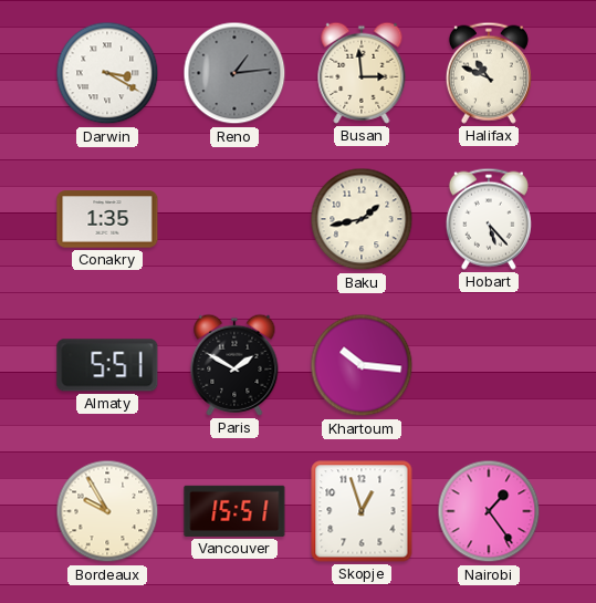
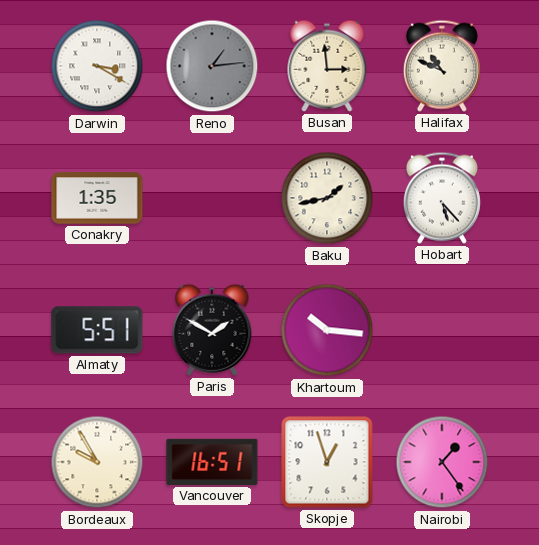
Vancouver: 15:51 -> 16:51
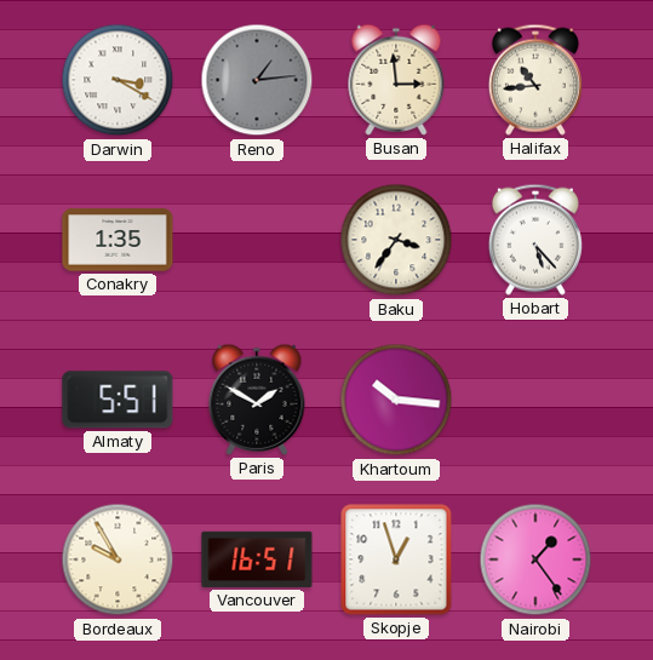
Halifax: 10:49 -> 10:44
Baku: 1:43 -> 3:36
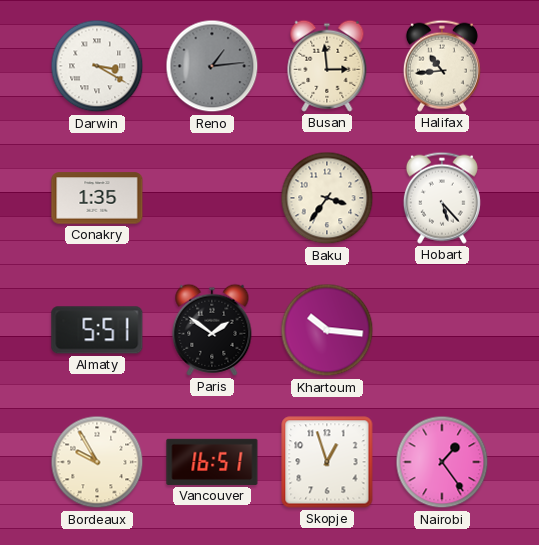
Paris: 1:50 -> 1:51
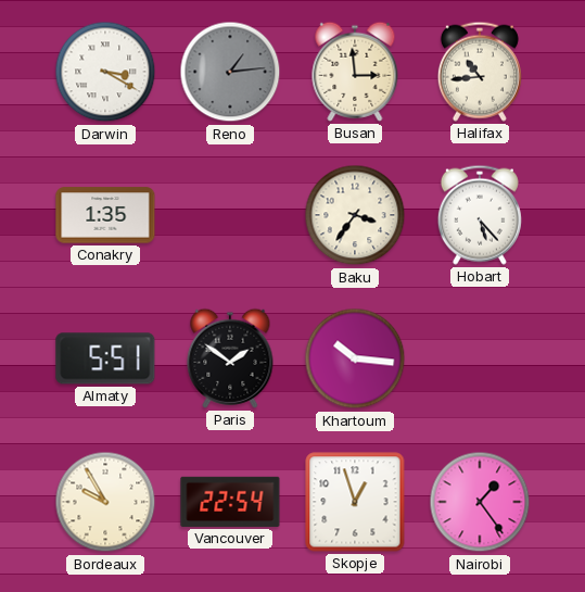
Vancouver: 16:51 -> 22:54
